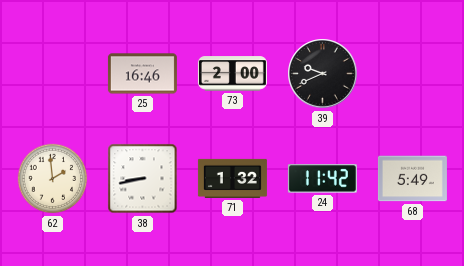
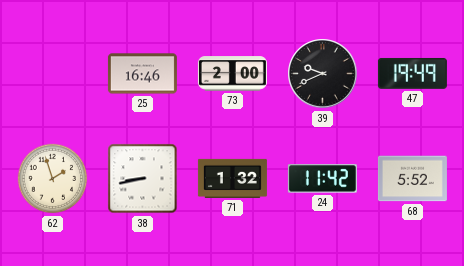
47: none -> 19:49
62: 1:59 -> 1:57
68: 5:49 -> 5:52
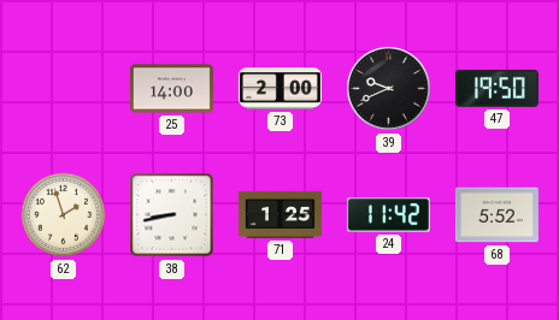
25: 16:46 -> 14:00
47: 19:49 -> 19:50
71: 1:32 -> 1:25
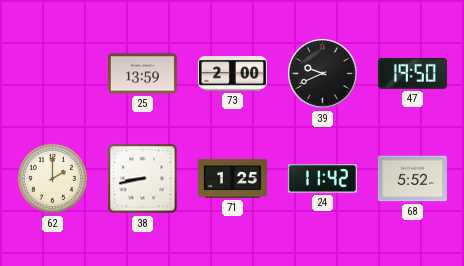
25: 14:00 -> 13:59
62: 1:57 -> 2:00
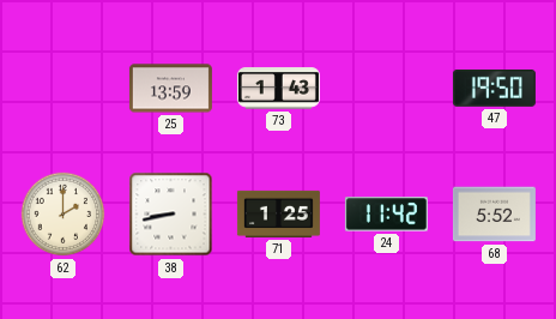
73: 2:00 -> 1:43
39: 9:41 -> none
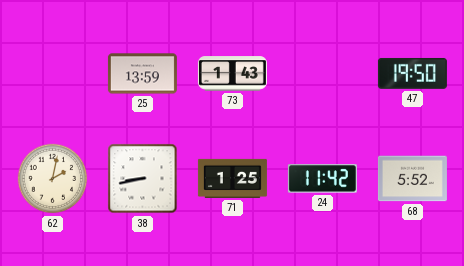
62: 2:00 -> 2:02
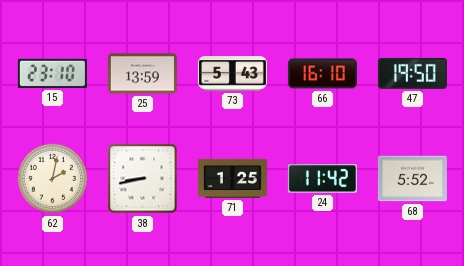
15: none -> 23:10
73: 1:43 -> 5:43
66: none -> 16:10
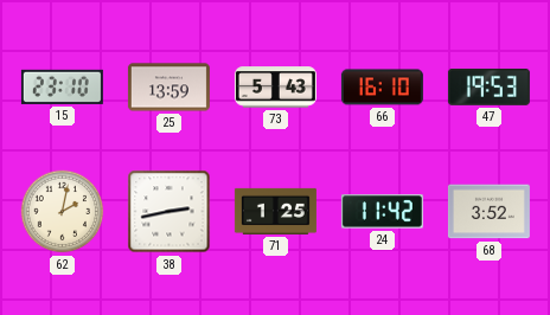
47: 19:50 -> 19:53
38: 8:43 -> 2:43
68: 5:52 -> 3:52
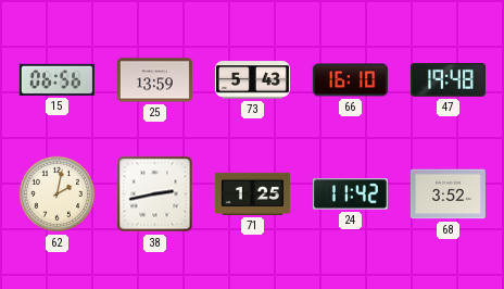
15: 23:10 -> 06:56
47: 19:53 -> 19:48
